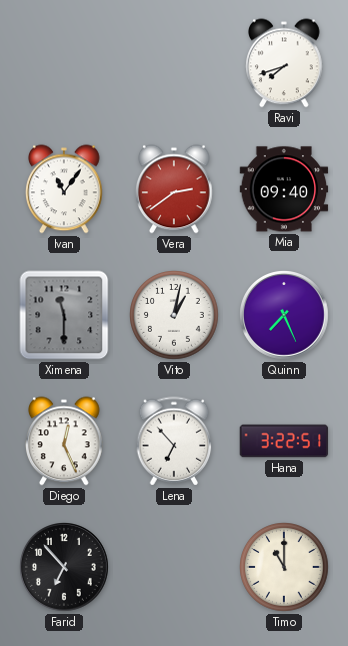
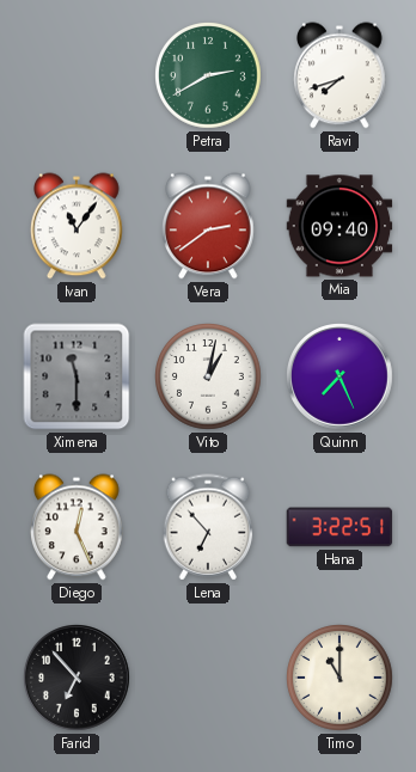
Petra: none -> 2:40
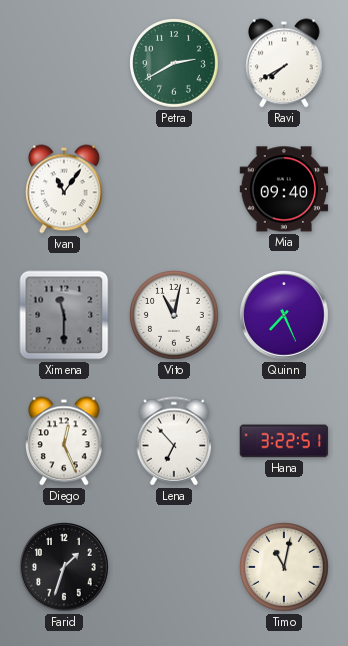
Ravi: 7:42 -> 7:40
Vera: 2:39 -> none
Vito: 1:02 -> 11:02
Farid: 6:53 -> 1:33
Timo: 11:00 -> 11:02
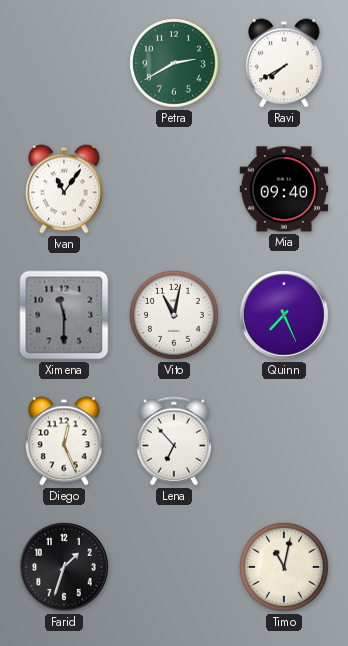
Hana: 3:22 -> none
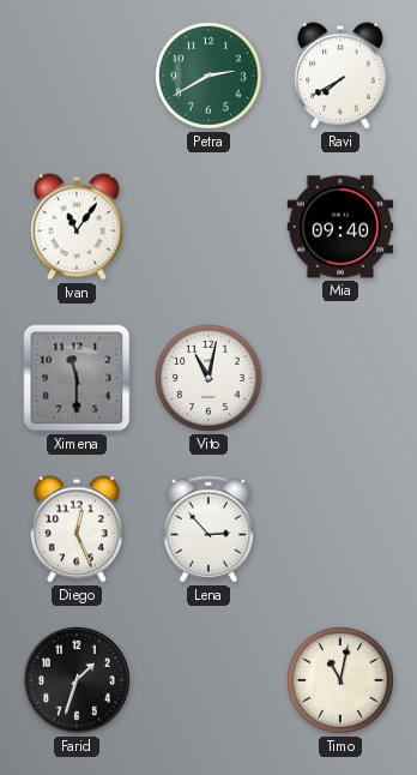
Quinn: 7:26 -> none
Lena: 6:53 -> 2:53
